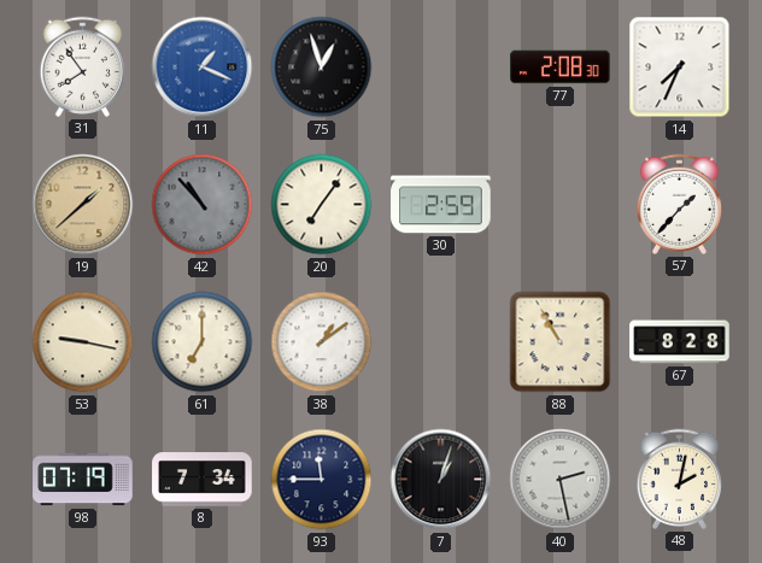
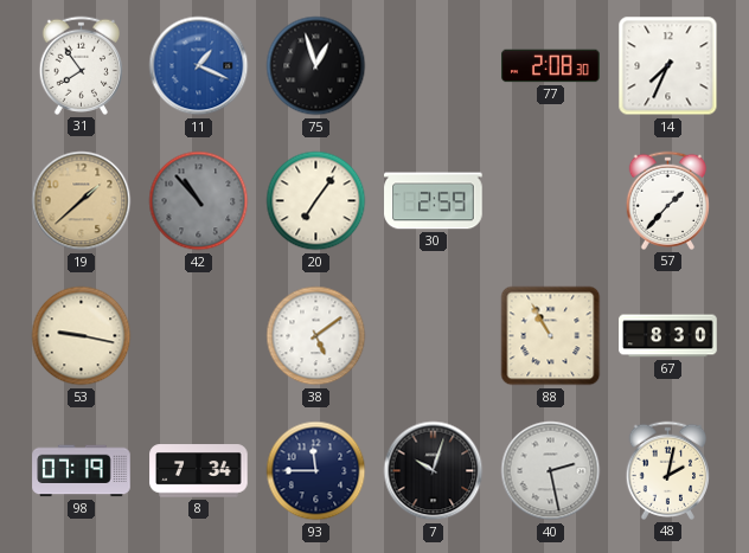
61: 7:00 -> none
38: 1:09 -> 5:09
67: 8:28 -> 8:30
7: 1:03 -> 10:03
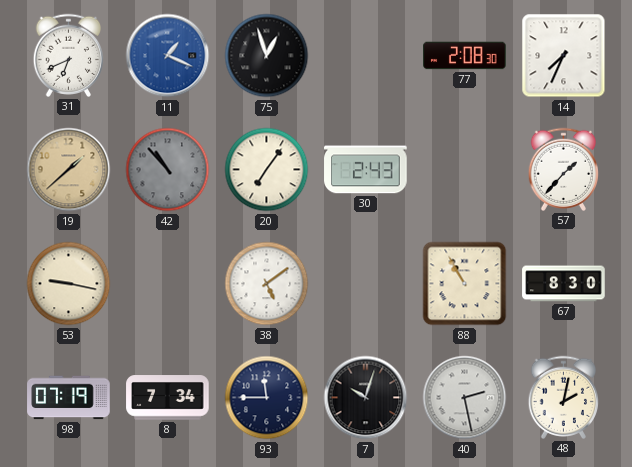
31: 7:54 -> 6:41
30: 2:59 -> 2:43
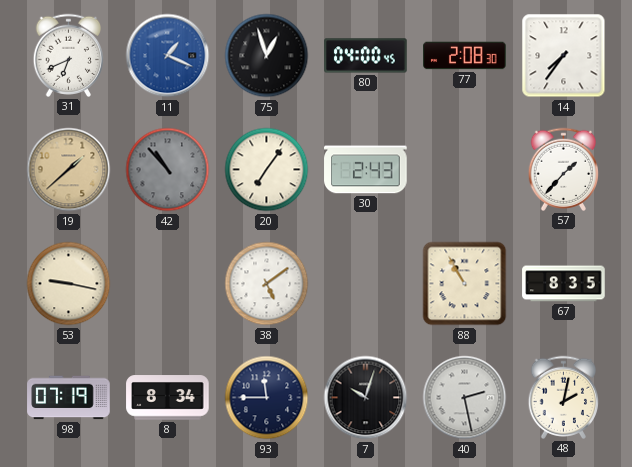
80: none -> 04:00
14: 7:34 -> 7:36
67: 8:30 -> 8:35
8: 7:34 -> 8:34
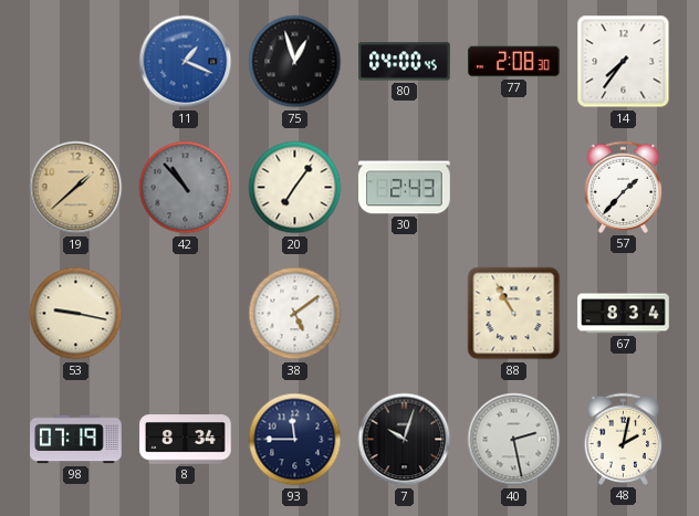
31: 6:41 -> none
67: 8:35 -> 8:34
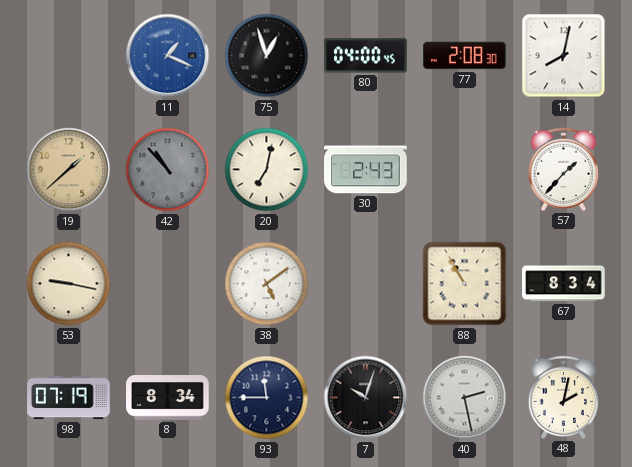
14: 7:36 -> 8:02
20: 7:06 -> 7:02
